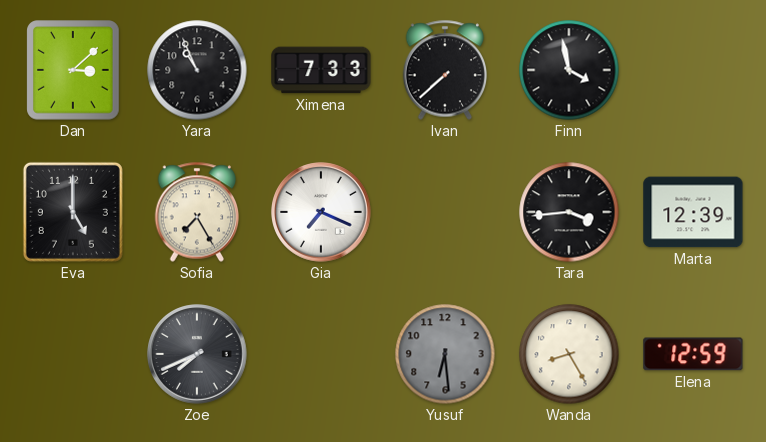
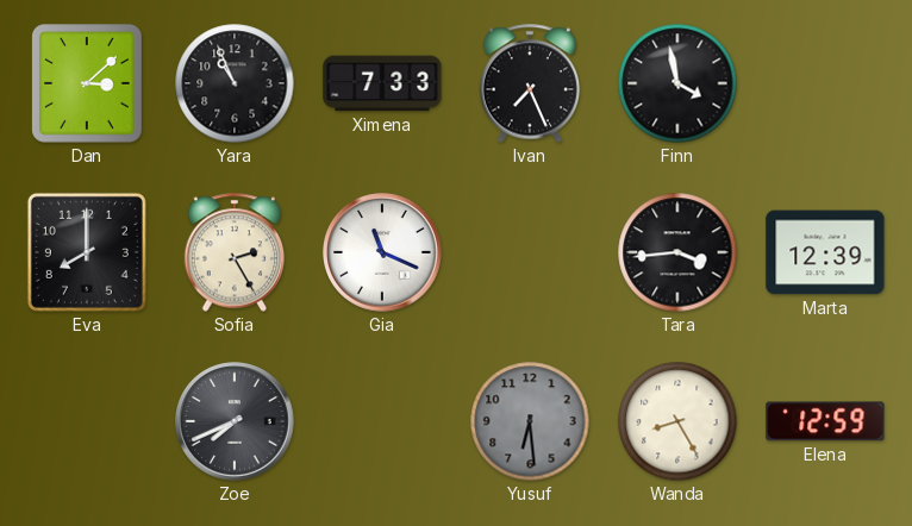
Ivan: 7:38 -> 7:26
Eva: 5:00 -> 8:00
Sofia: 7:25 -> 2:25
Gia: 7:19 -> 11:19
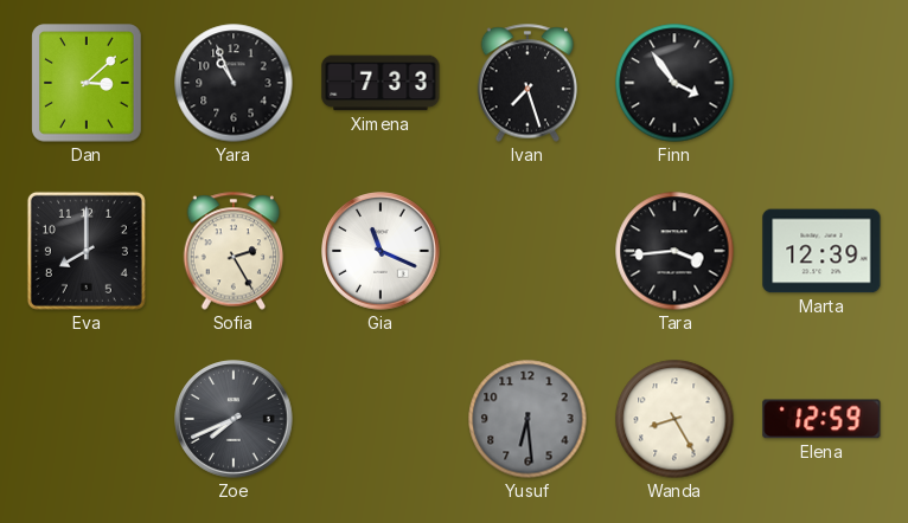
Ivan: 7:26 -> 7:27
Finn: 3:58 -> 3:54
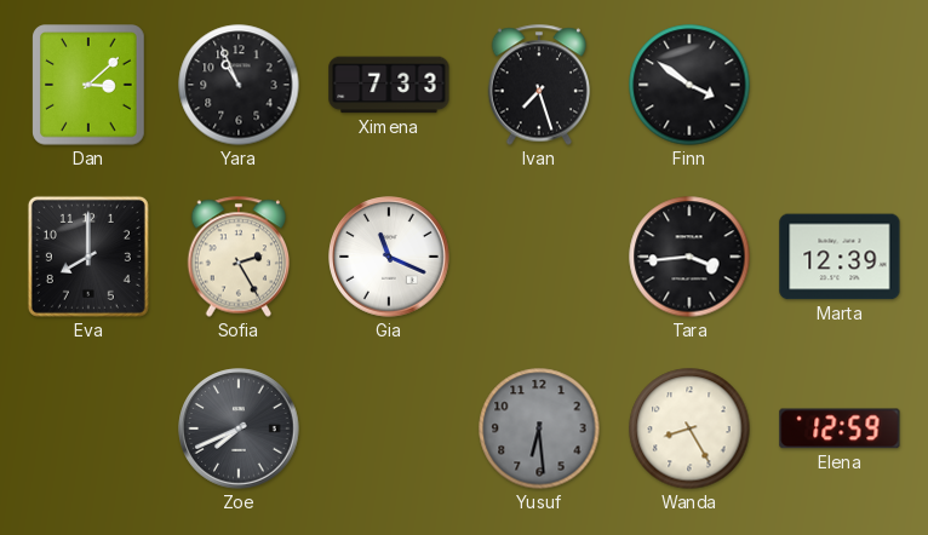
Finn: 3:54 -> 3:51
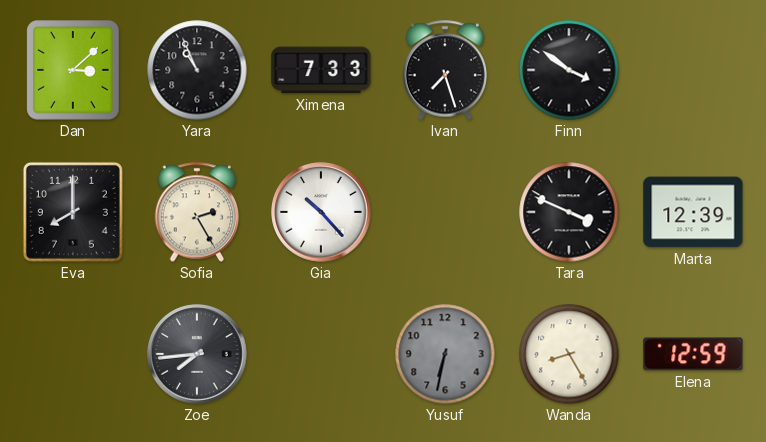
Gia: 11:19 -> 10:23
Tara: 3:44 -> 3:49
Zoe: 7:41 -> 7:44
Yusuf: 6:29 -> 6:32
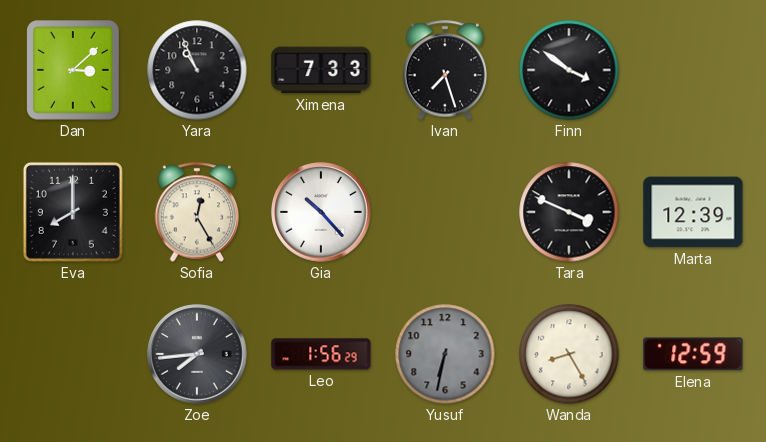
Sofia: 2:25 -> 12:25
Leo: none -> 1:56
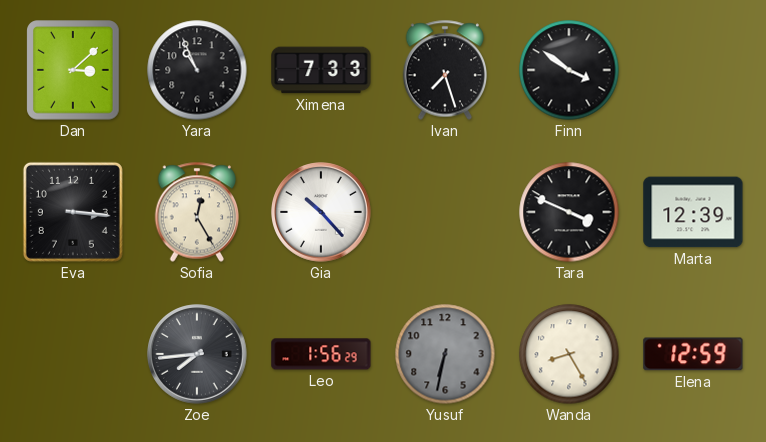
Eva: 8:00 -> 3:16
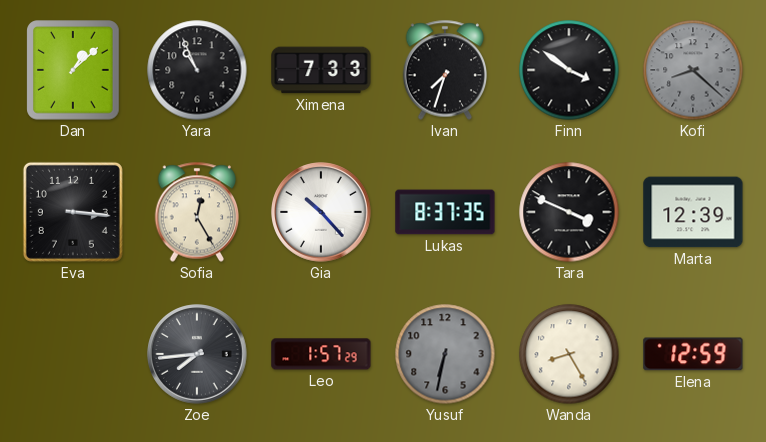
Dan: 3:08 -> 1:08
Ivan: 7:27 -> 7:33
Kofi: none -> 8:22
Lukas: none -> 8:37
Leo: 1:56 -> 1:57
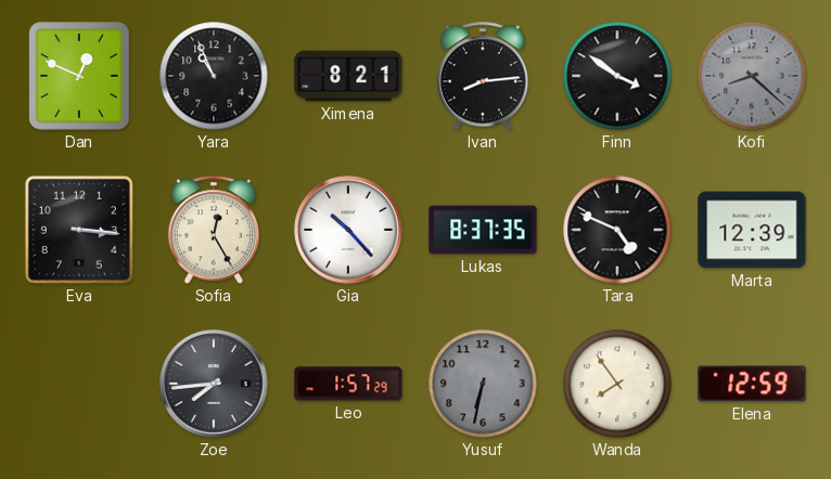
Dan: 1:08 -> 12:49
Ximena: 7:33 -> 8:21
Ivan: 7:33 -> 8:14
Tara: 3:49 -> 4:49
Wanda: 8:25 -> 7:54
